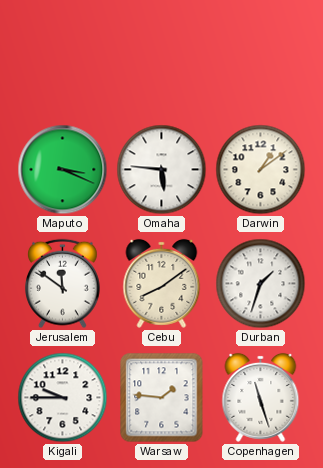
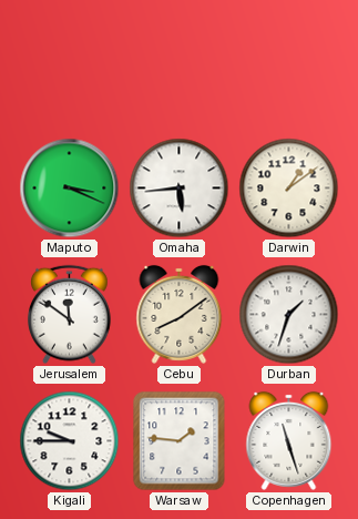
Omaha: 5:46 -> 5:44
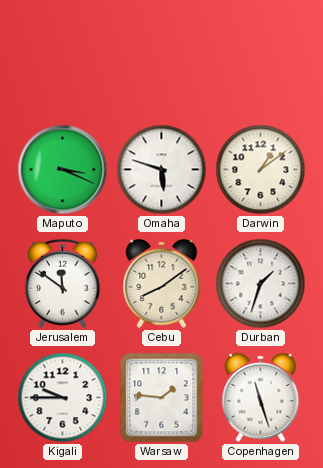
Omaha: 5:44 -> 5:48
